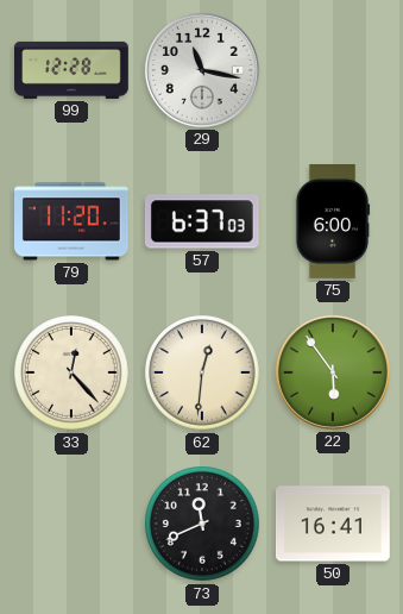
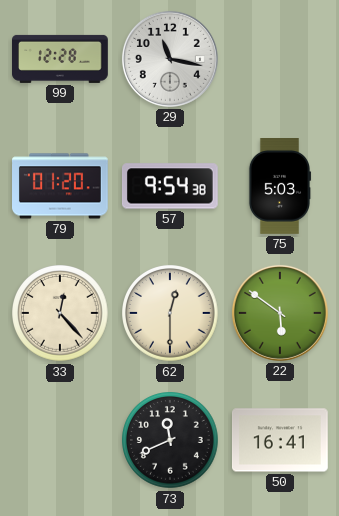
79: 11:20 -> 01:20
57: 6:37 -> 9:54
75: 6:00 -> 5:03
62: 12:31 -> 12:30
22: 5:54 -> 5:51
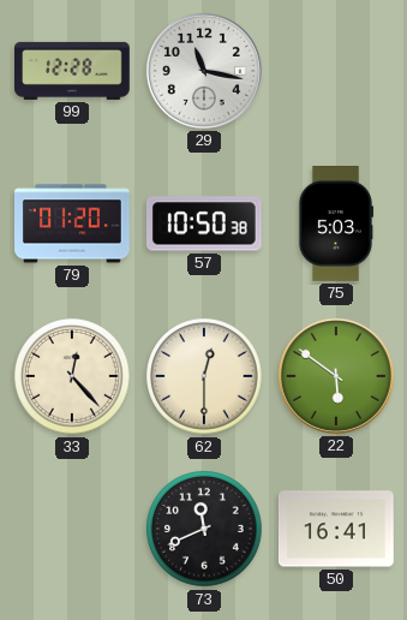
57: 9:54 -> 10:50
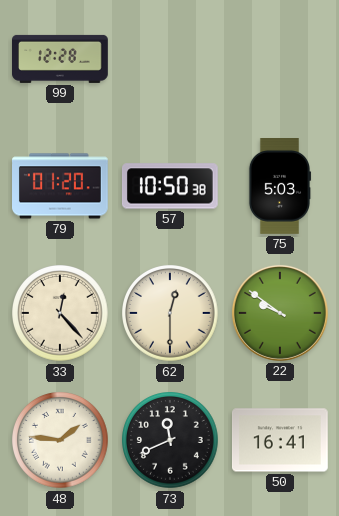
29: 11:17 -> none
22: 5:51 -> 9:51
48: none -> 1:46
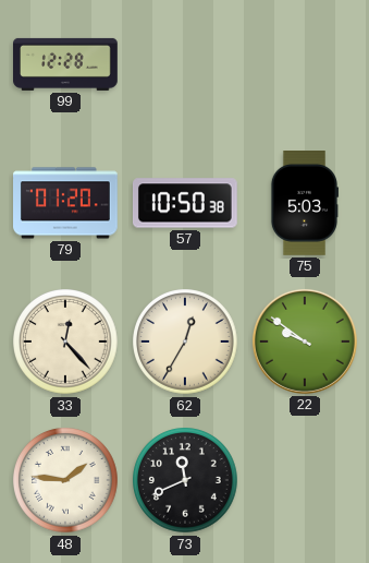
62: 12:30 -> 12:35
50: 16:41 -> none
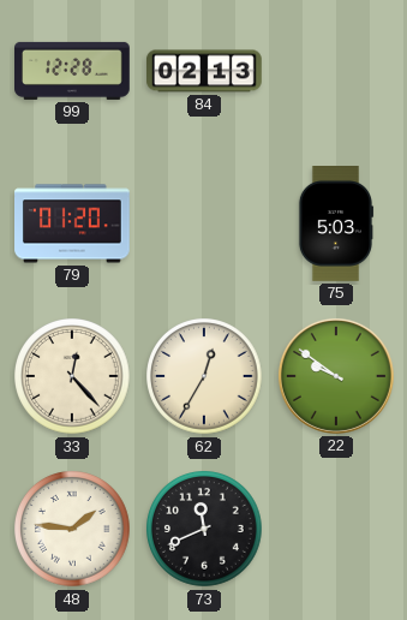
84: none -> 02:13
57: 10:50 -> none
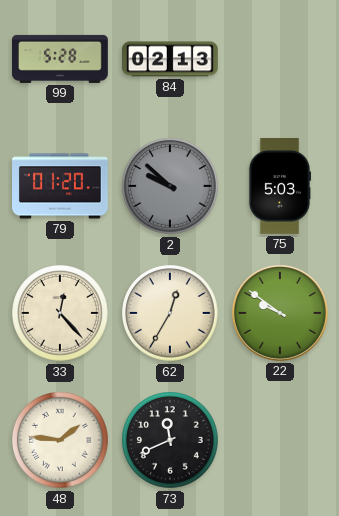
99: 12:28 -> 5:28
2: none -> 9:52
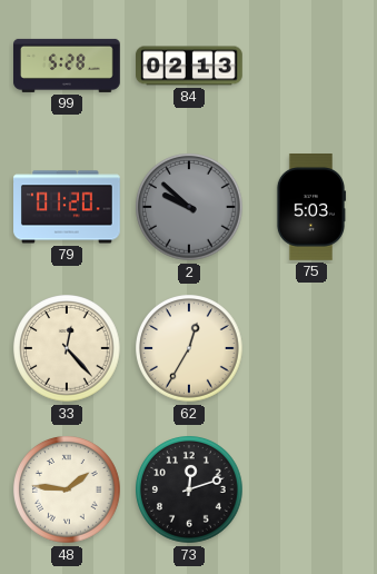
22: 9:51 -> none
73: 11:41 -> 12:12
